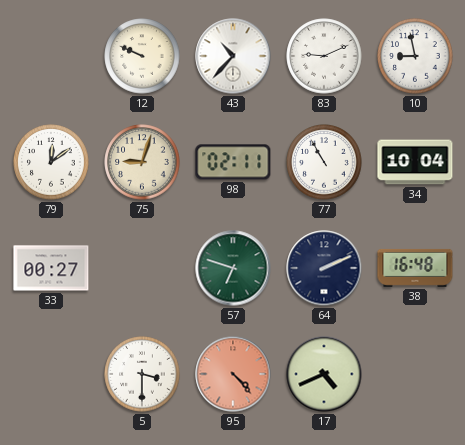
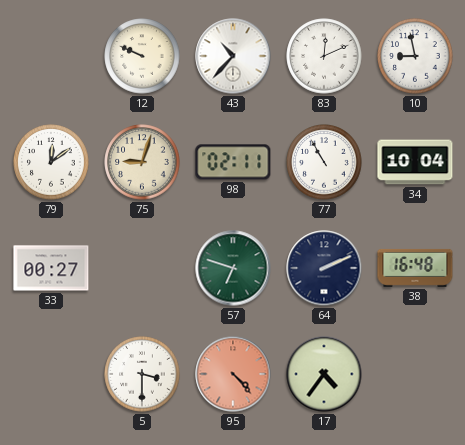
83: 9:11 -> 12:11
17: 4:41 -> 4:36
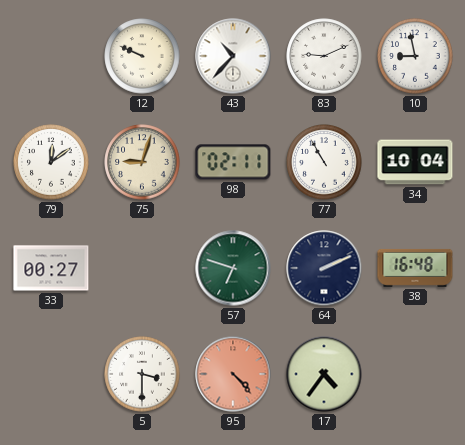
83: 12:11 -> 9:11
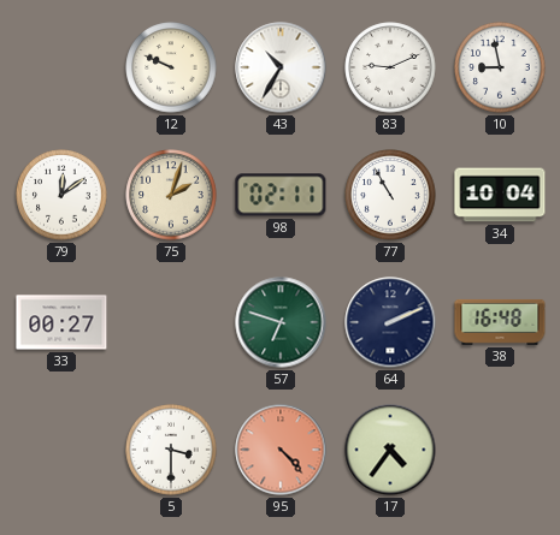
43: 10:37 -> 10:35
75: 9:03 -> 2:03
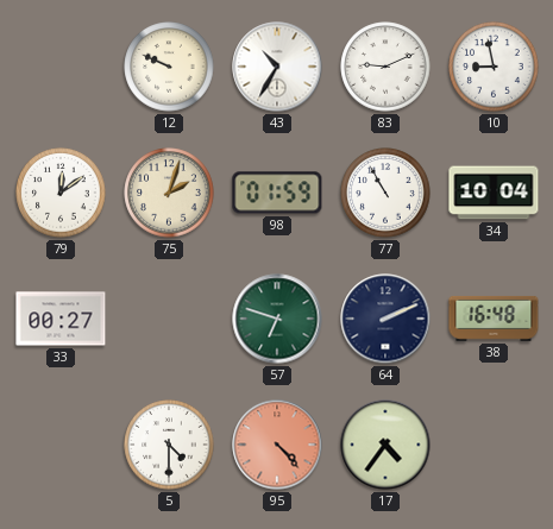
98: 02:11 -> 01:59
5: 3:30 -> 4:30
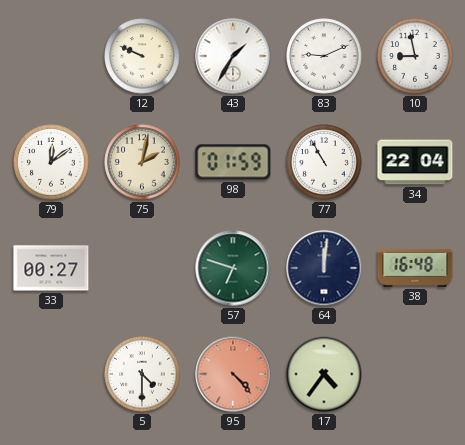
43: 10:35 -> 1:35
75: 2:03 -> 2:02
34: 10:04 -> 22:04
64: 2:11 -> 12:01
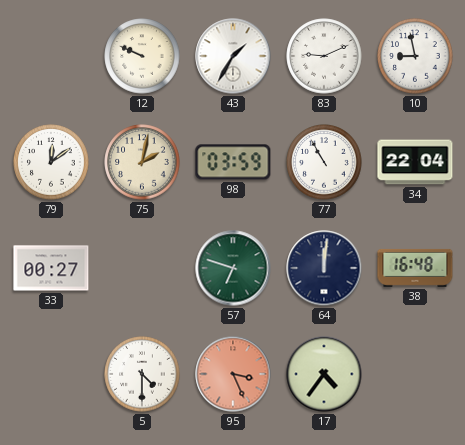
98: 01:59 -> 03:59
95: 4:23 -> 3:26
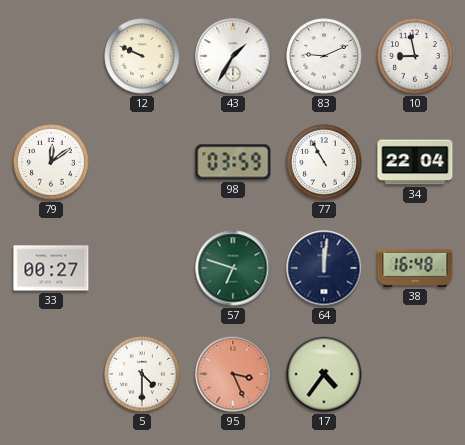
75: 2:02 -> none
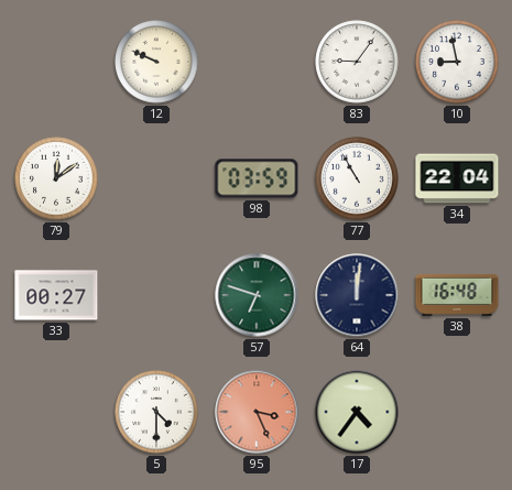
43: 1:35 -> none
83: 9:11 -> 9:06
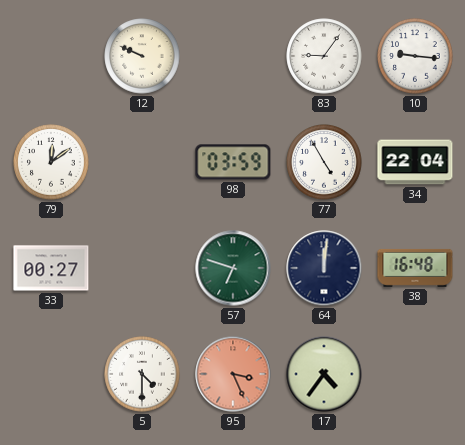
10: 8:58 -> 9:16
77: 10:55 -> 4:55
